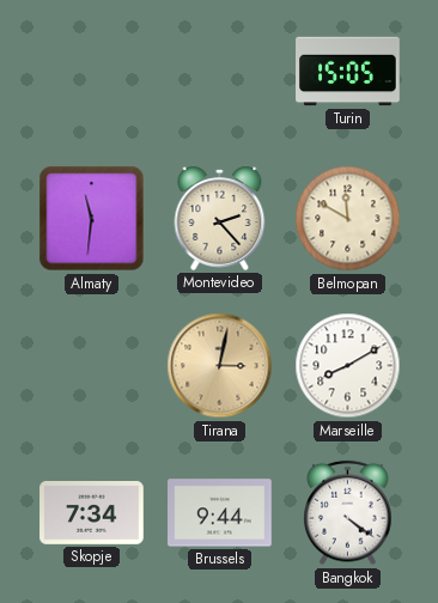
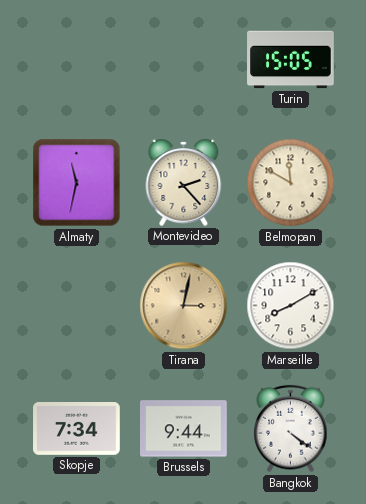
Almaty: 11:31 -> 11:32
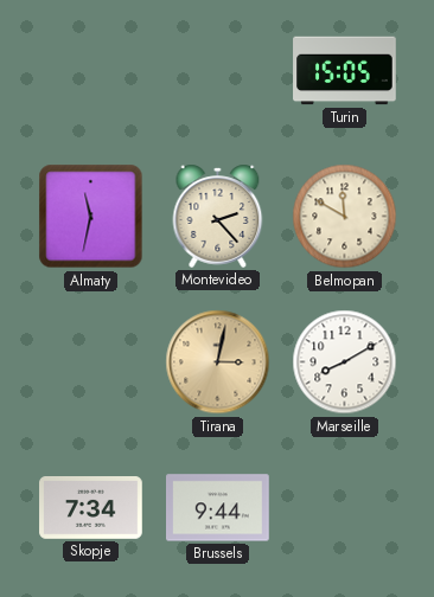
Bangkok: 4:21 -> none
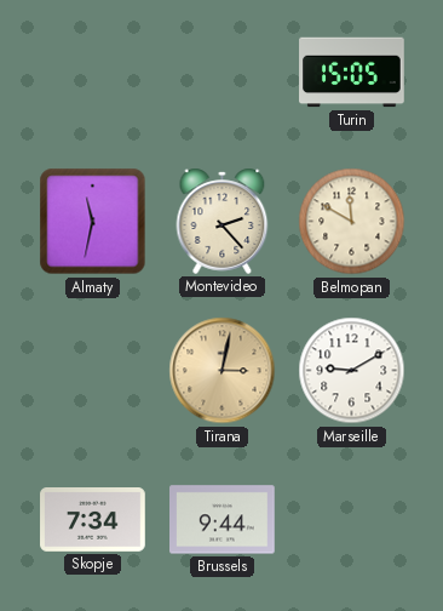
Marseille: 8:10 -> 9:10
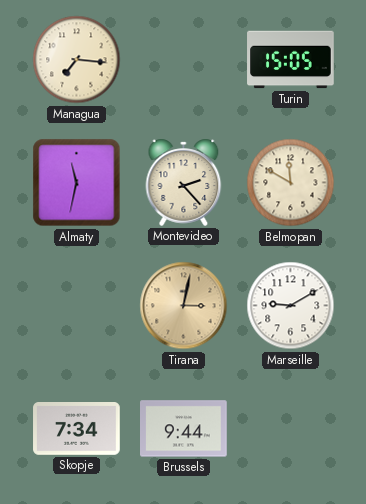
Managua: none -> 7:16
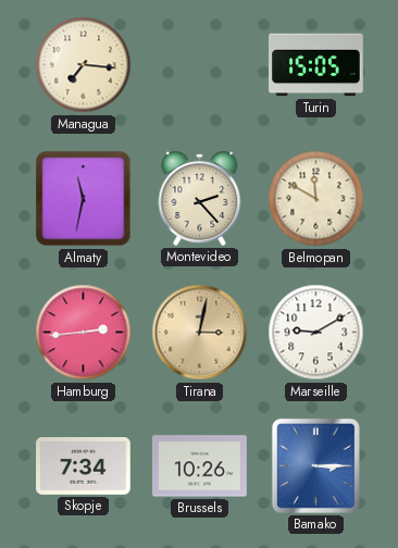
Hamburg: none -> 2:44
Brussels: 9:44 -> 10:26
Bamako: none -> 3:15
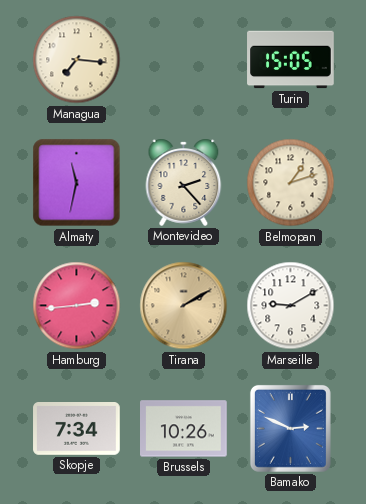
Belmopan: 11:50 -> 1:12
Tirana: 3:02 -> 2:10
Bamako: 3:15 -> 2:49
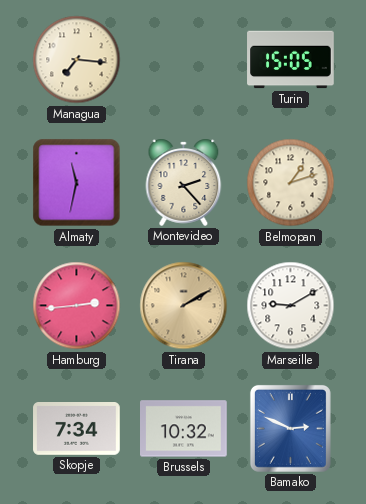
Brussels: 10:26 -> 10:32
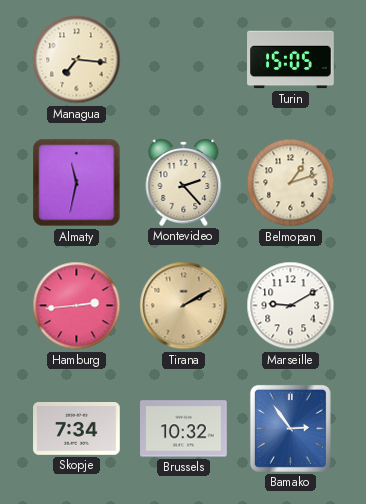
Bamako: 2:49 -> 2:54
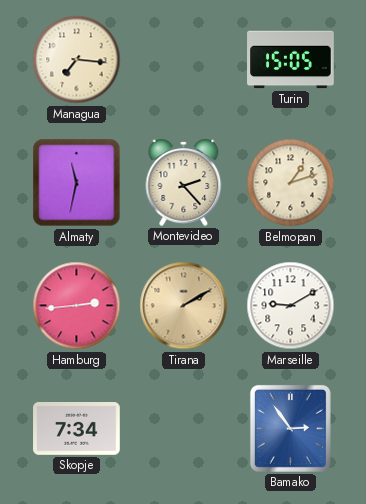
Brussels: 10:32 -> none
